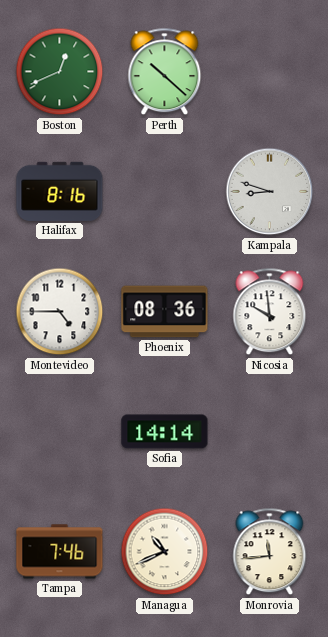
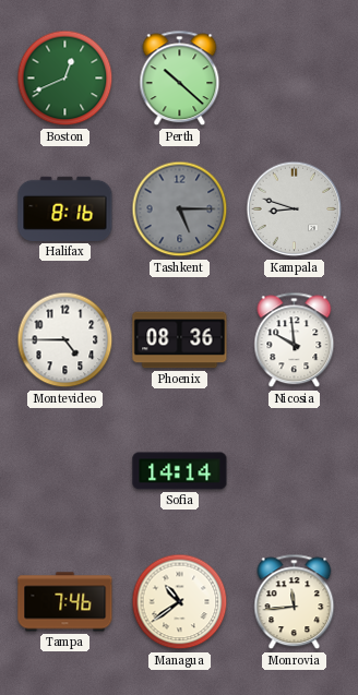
Tashkent: none -> 5:15
Managua: 10:41 -> 10:39
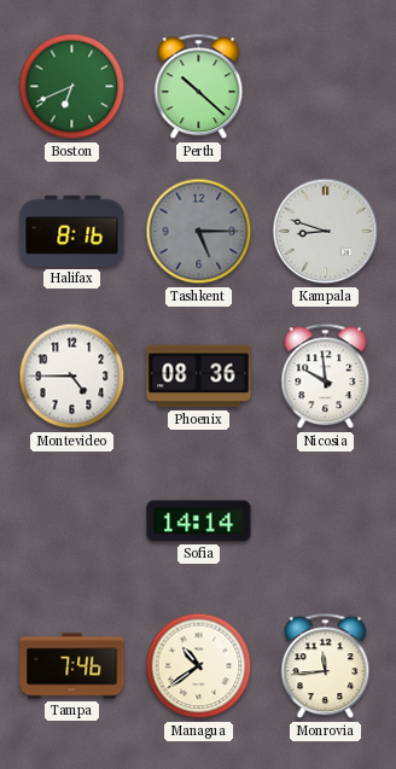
Boston: 12:41 -> 6:41
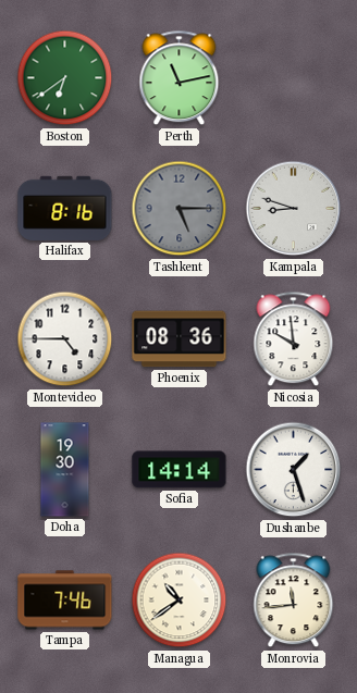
Boston: 6:41 -> 6:39
Perth: 10:22 -> 11:13
Doha: none -> 19:30
Dushanbe: none -> 1:27
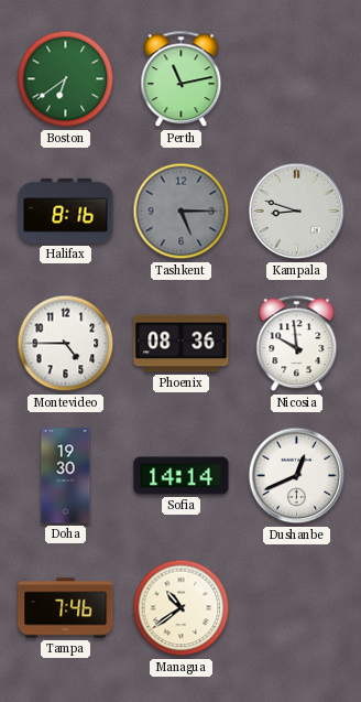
Dushanbe: 1:27 -> 12:41
Monrovia: 11:44 -> none
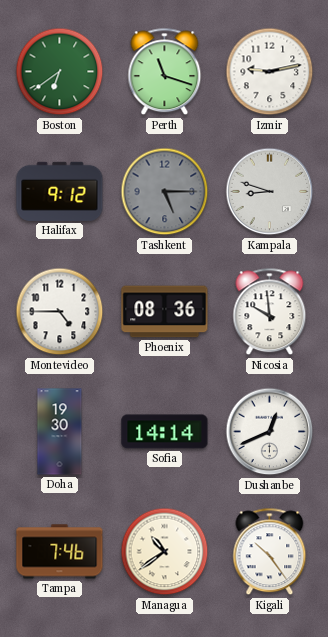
Perth: 11:13 -> 11:18
Izmir: none -> 9:13
Halifax: 8:16 -> 9:12
Kigali: none -> 10:24
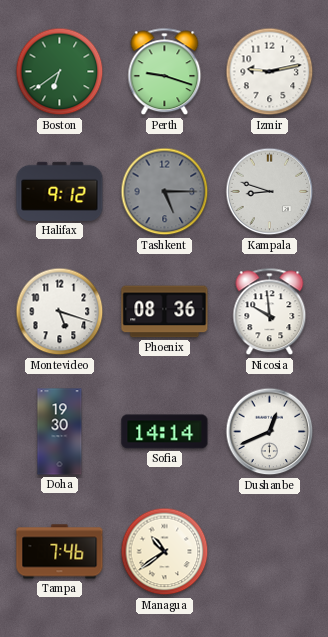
Perth: 11:18 -> 9:18
Montevideo: 4:45 -> 5:18
Kigali: 10:24 -> none
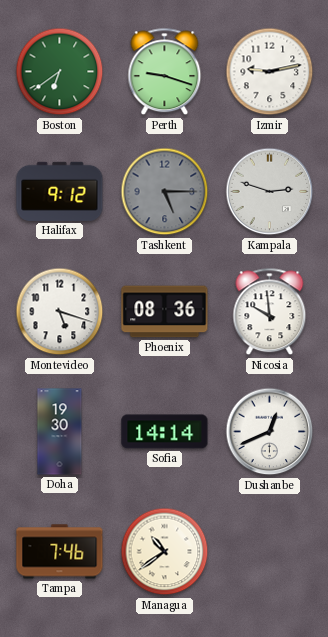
Kampala: 8:48 -> 2:48
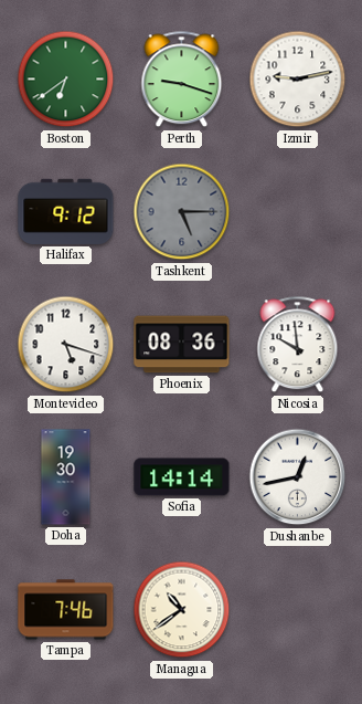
Kampala: 2:48 -> none
Dushanbe: 12:41 -> 12:43
